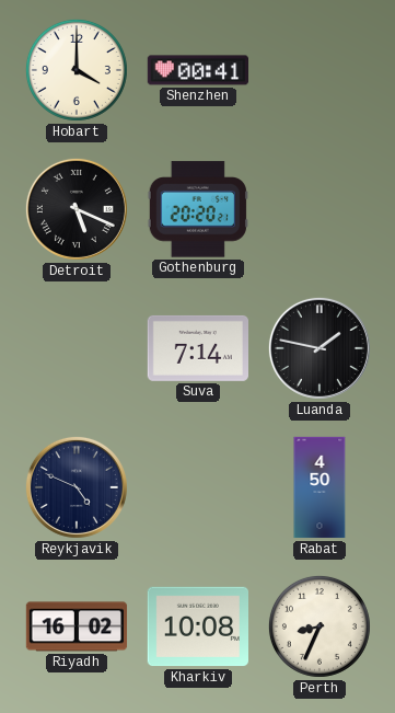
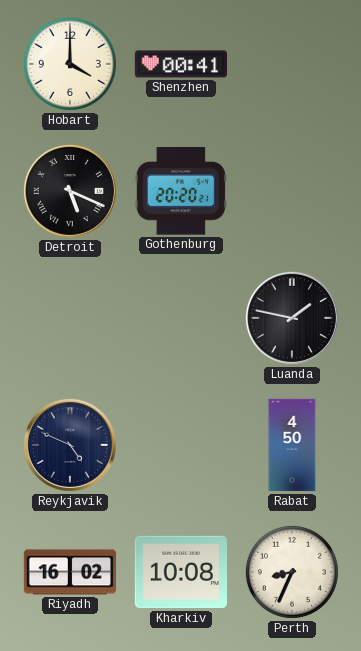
Suva: 7:14 -> none
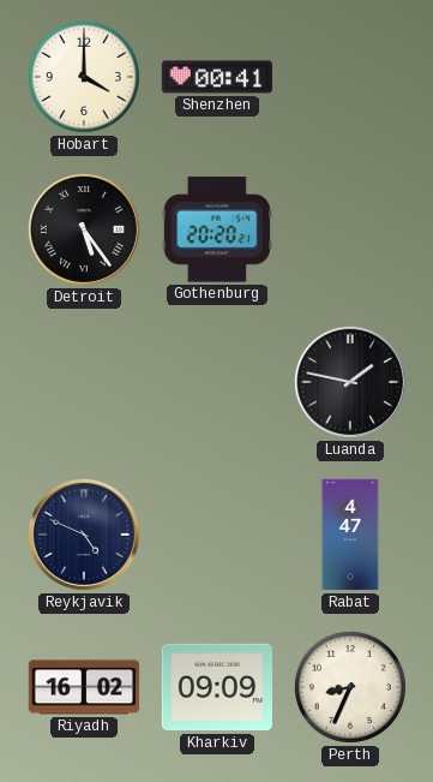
Detroit: 5:19 -> 5:24
Rabat: 4:50 -> 4:47
Kharkiv: 10:08 -> 09:09
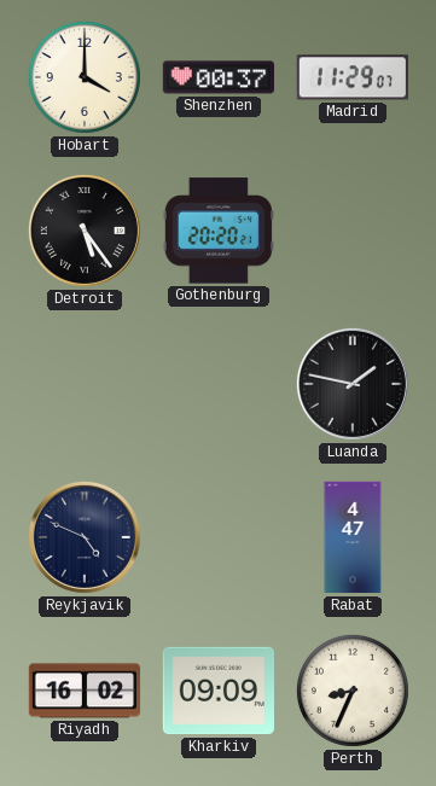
Shenzhen: 00:41 -> 00:37
Madrid: none -> 11:29
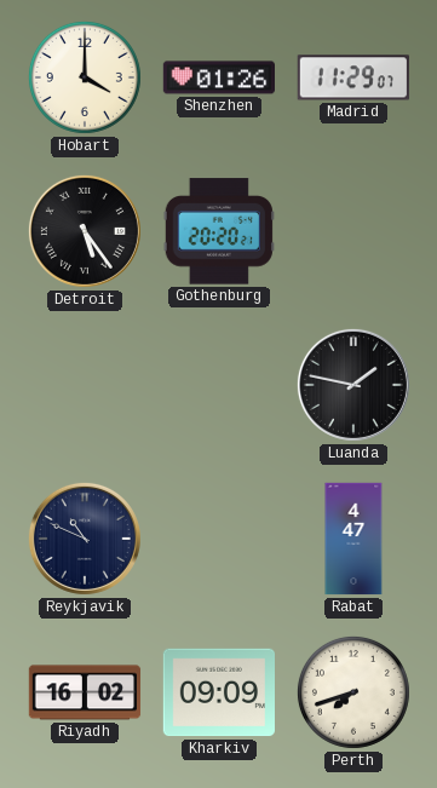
Shenzhen: 00:37 -> 01:26
Reykjavik: 4:49 -> 10:49
Perth: 8:34 -> 7:42
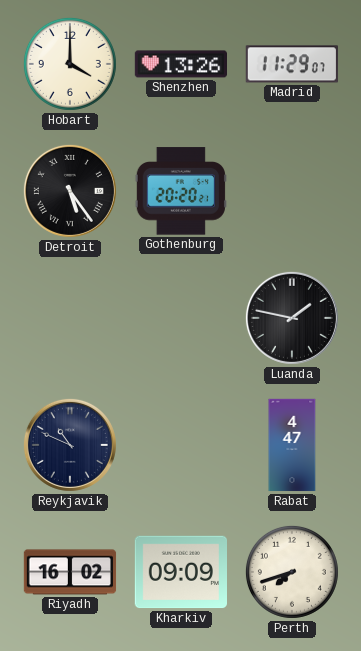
Shenzhen: 01:26 -> 13:26
